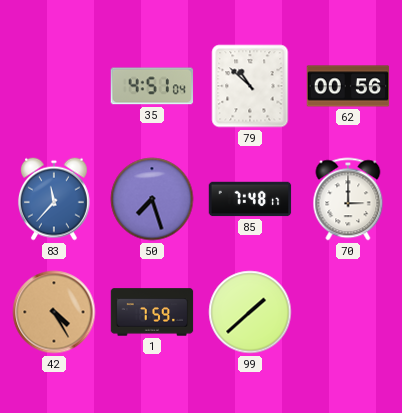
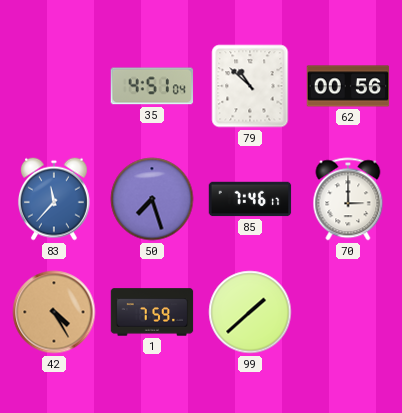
85: 7:48 -> 7:46
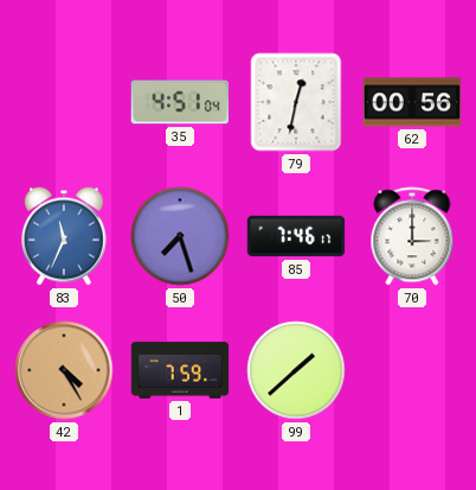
79: 10:52 -> 12:32
83: 11:37 -> 11:34
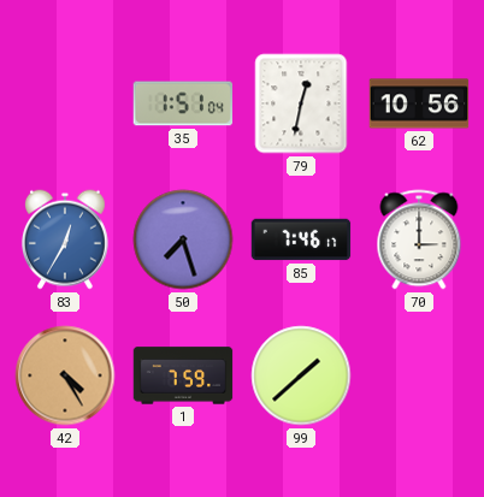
35: 4:51 -> 1:51
62: 00:56 -> 10:56
83: 11:34 -> 12:35
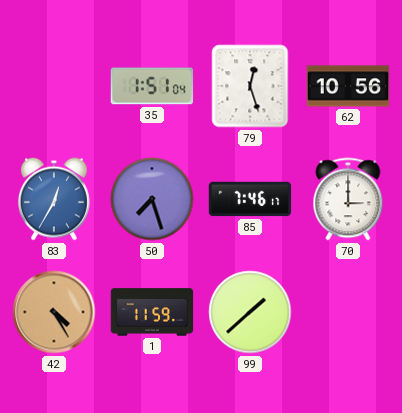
79: 12:32 -> 12:27
1: 7:59 -> 11:59
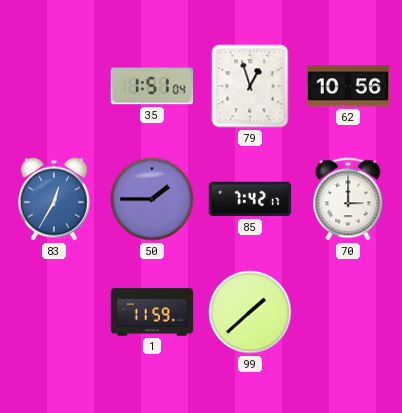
79: 12:27 -> 12:57
50: 7:27 -> 1:45
85: 7:46 -> 7:42
42: 4:25 -> none
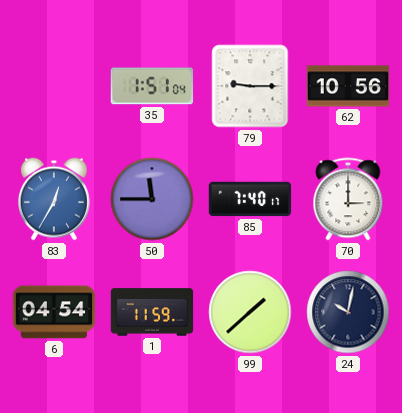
79: 12:57 -> 9:15
50: 1:45 -> 11:45
85: 7:42 -> 7:40
6: none -> 04:54
24: none -> 10:02
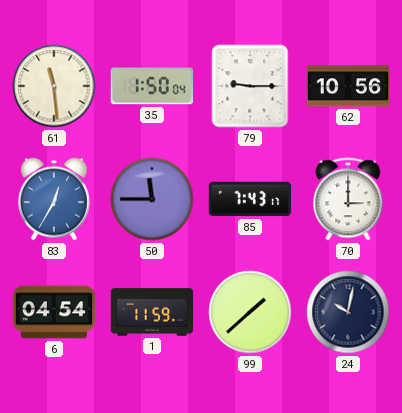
61: none -> 11:29
35: 1:51 -> 1:50
85: 7:40 -> 7:43
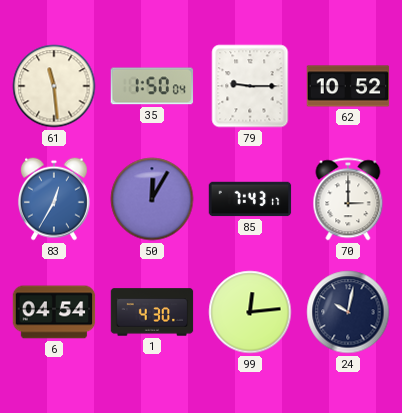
62: 10:56 -> 10:52
50: 11:45 -> 12:05
1: 11:59 -> 4:30
99: 1:38 -> 12:14
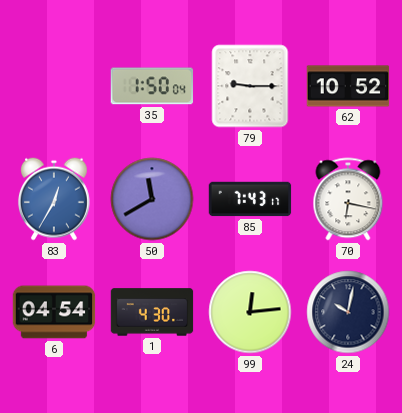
61: 11:29 -> none
50: 12:05 -> 11:40
70: 3:00 -> 6:17
